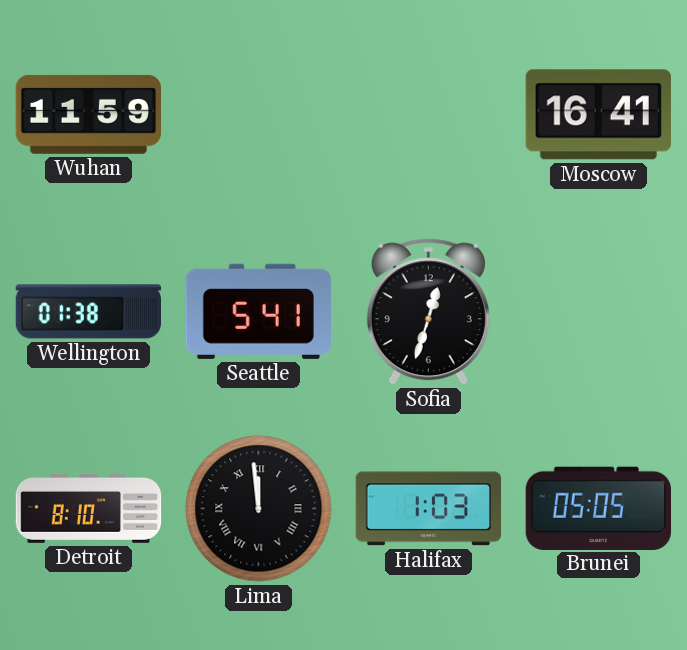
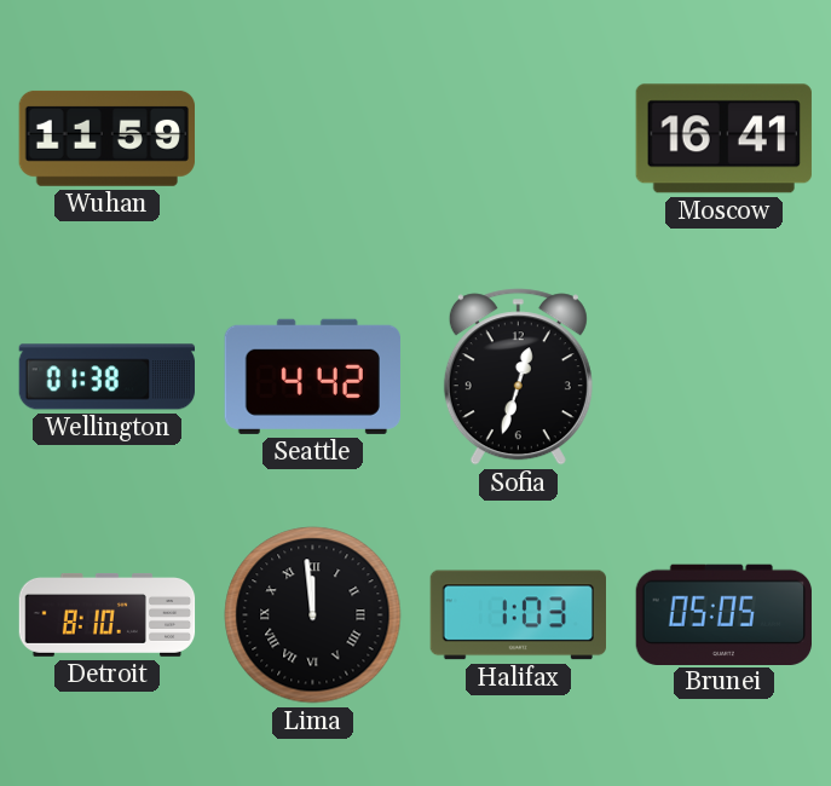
Seattle: 5:41 -> 4:42
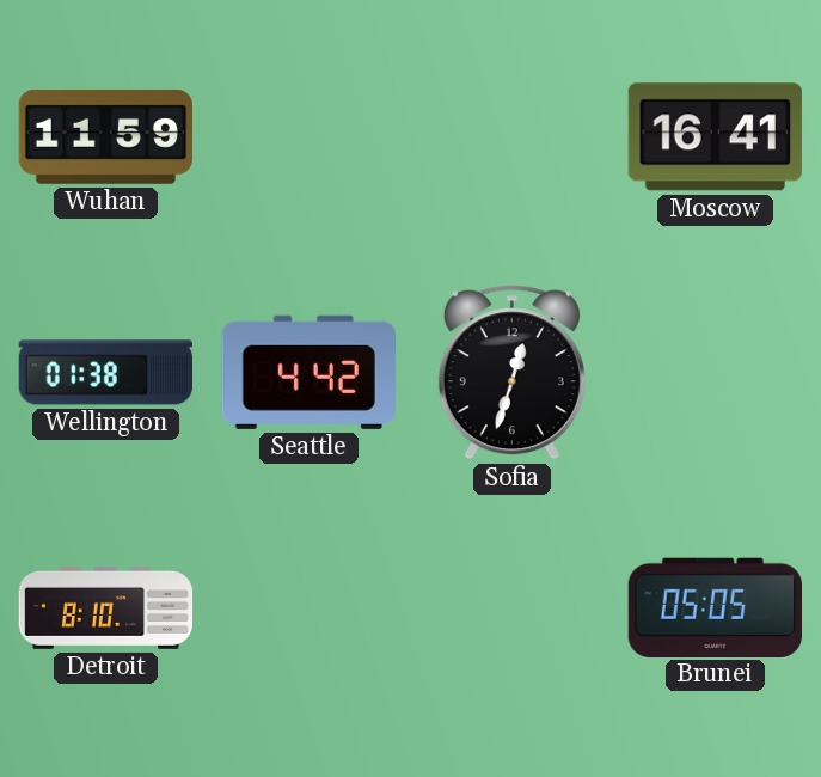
Lima: 11:59 -> none
Halifax: 1:03 -> none
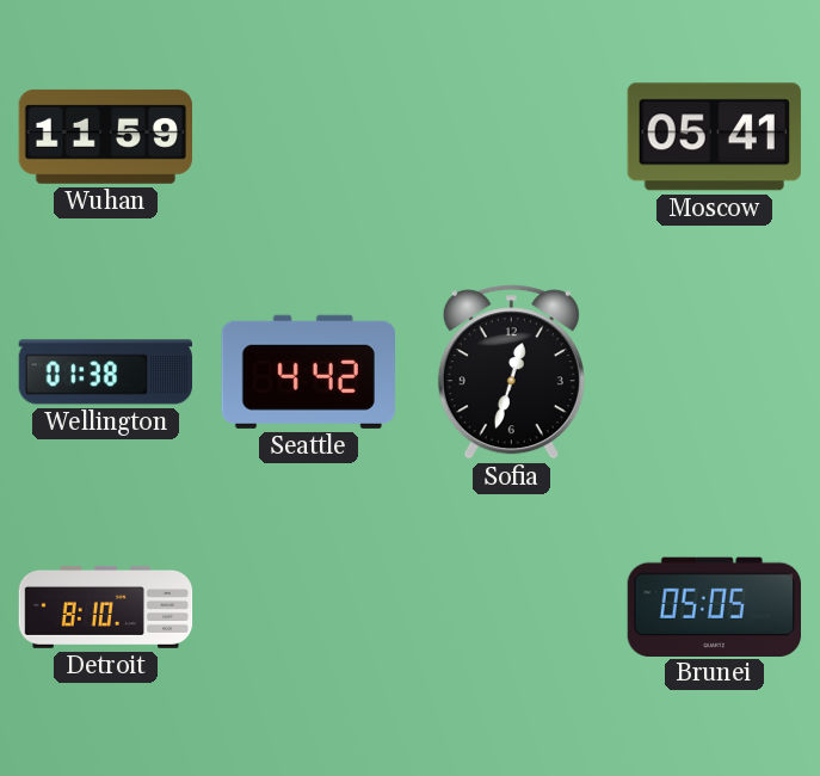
Moscow: 16:41 -> 05:41
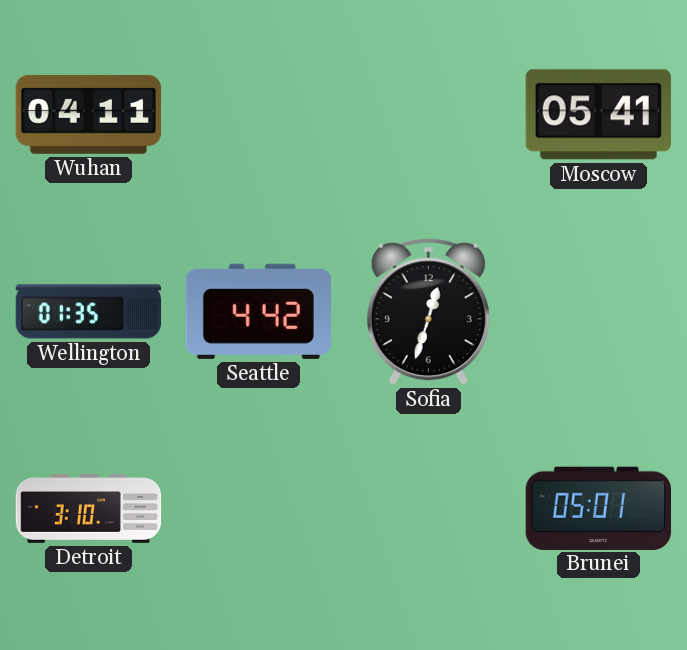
Wuhan: 11:59 -> 04:11
Wellington: 01:38 -> 01:35
Detroit: 8:10 -> 3:10
Brunei: 05:05 -> 05:01
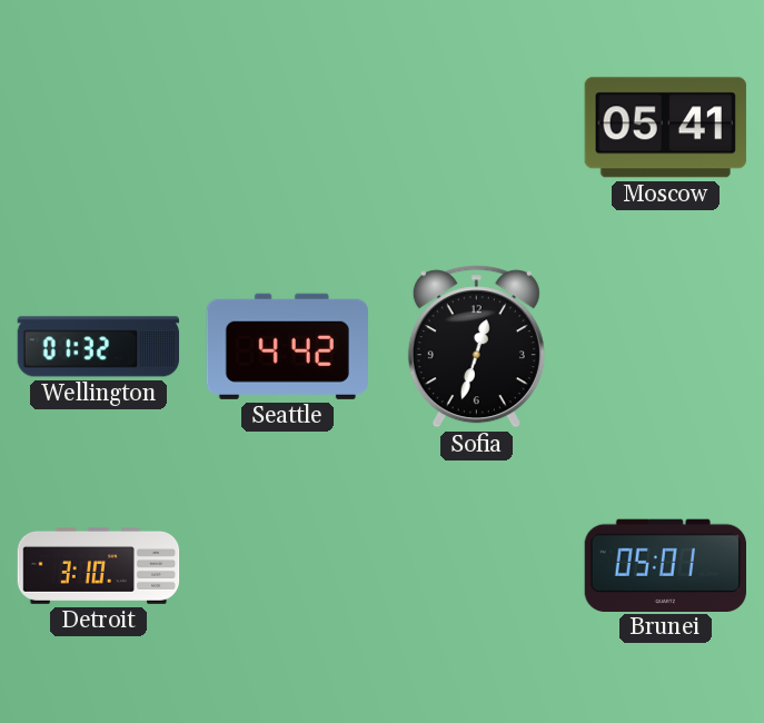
Wuhan: 04:11 -> none
Wellington: 01:35 -> 01:32
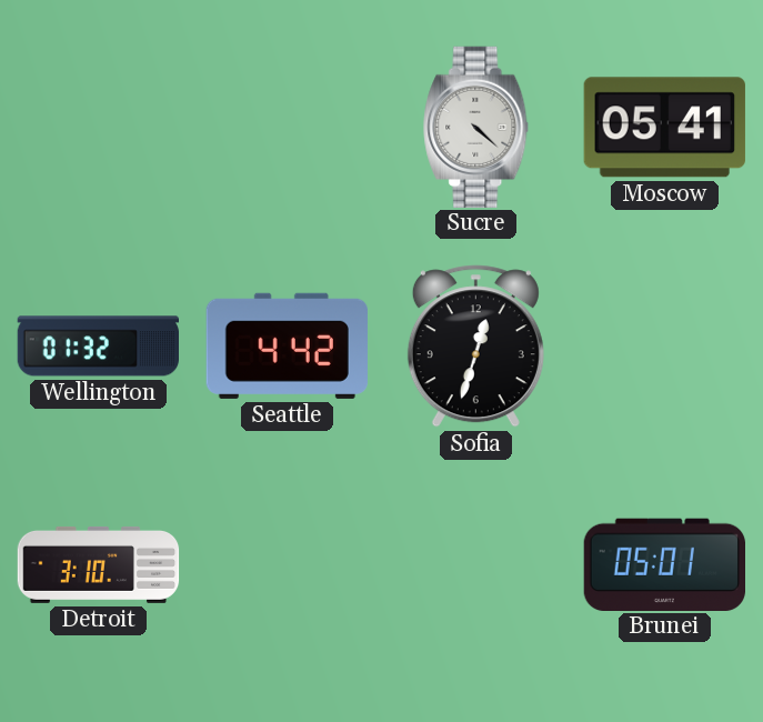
Sucre: none -> 4:22
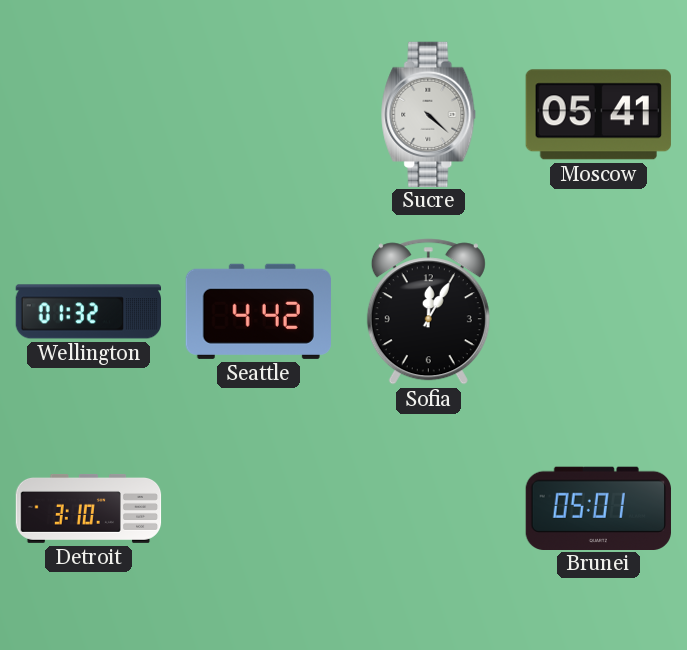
Sofia: 12:33 -> 12:05
